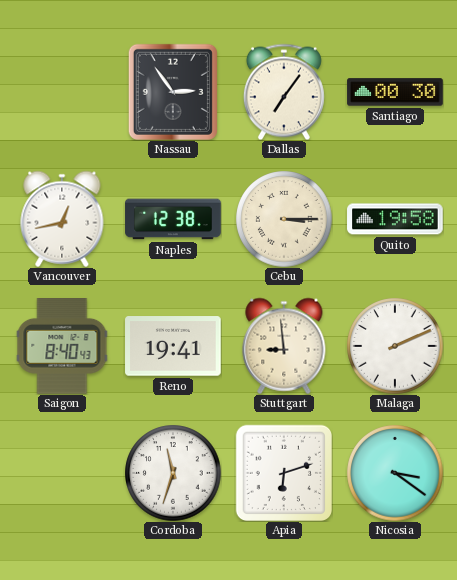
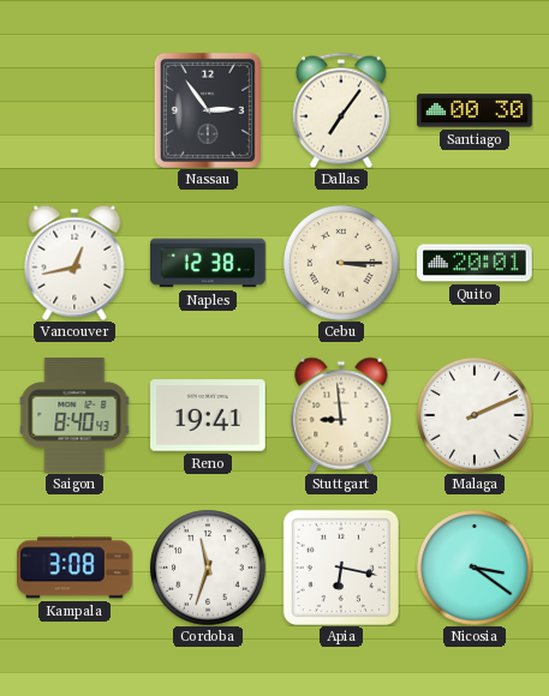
Quito: 19:58 -> 20:01
Kampala: none -> 3:08
Apia: 6:12 -> 6:17
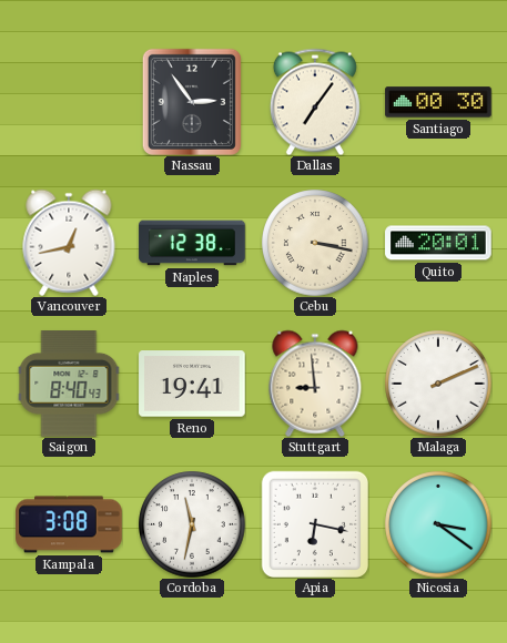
Cebu: 3:15 -> 3:17
Cordoba: 11:33 -> 11:32
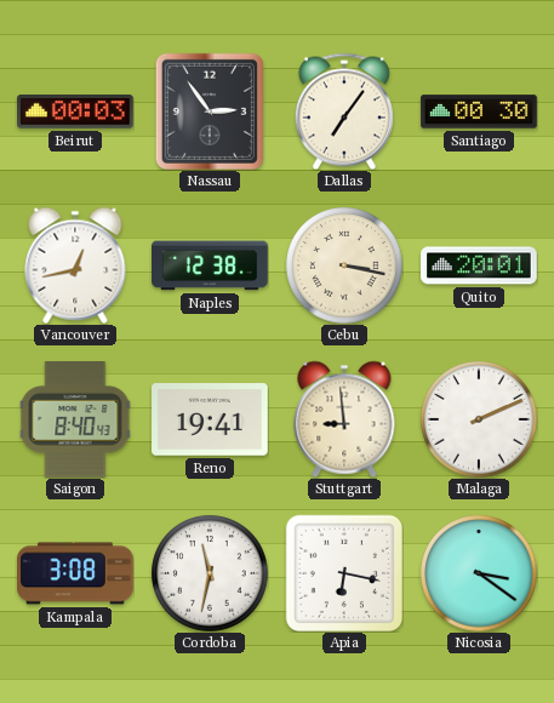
Beirut: none -> 00:03
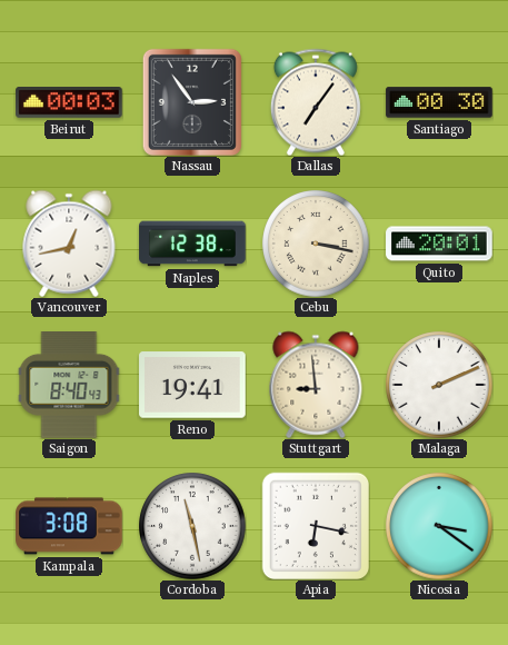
Cordoba: 11:32 -> 11:28
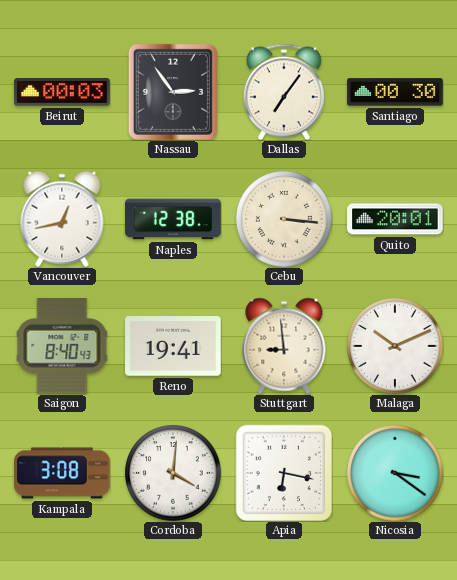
Cebu: 3:17 -> 3:16
Malaga: 2:11 -> 10:11
Cordoba: 11:28 -> 4:01
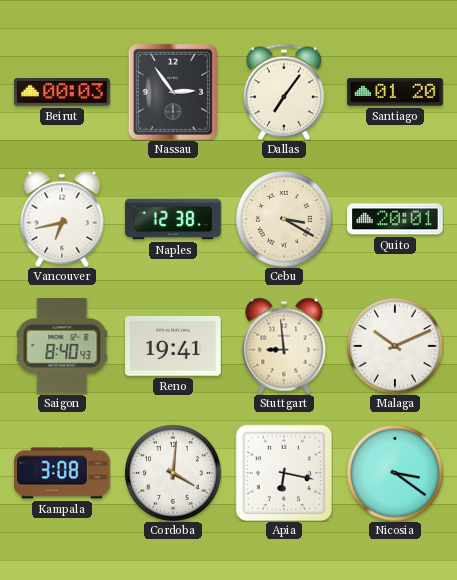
Santiago: 00:30 -> 01:20
Vancouver: 12:43 -> 6:43
Cebu: 3:16 -> 3:20
